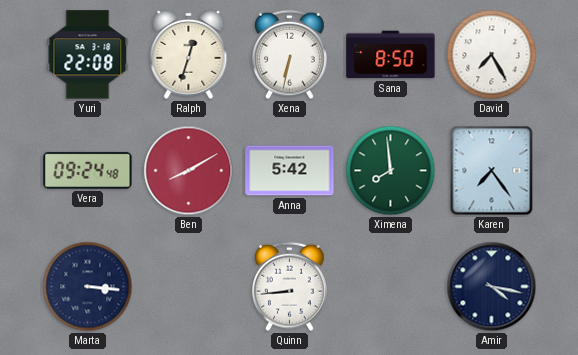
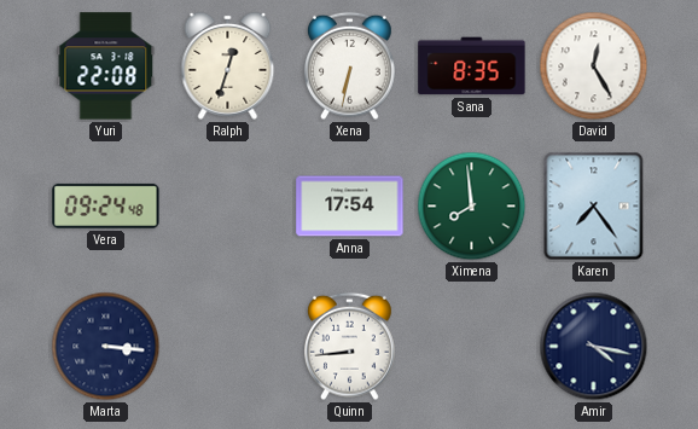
Sana: 8:50 -> 8:35
David: 7:25 -> 12:25
Ben: 8:10 -> none
Anna: 5:42 -> 17:54
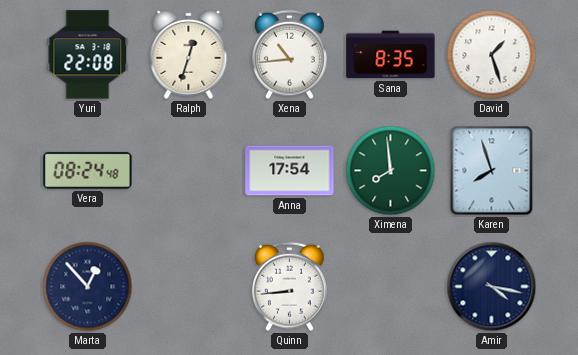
Xena: 6:32 -> 10:44
David: 12:25 -> 1:27
Vera: 09:24 -> 08:24
Karen: 7:24 -> 7:57
Marta: 3:16 -> 12:53
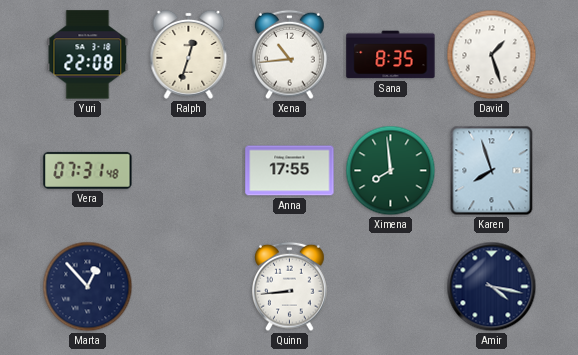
Vera: 08:24 -> 07:31
Anna: 17:54 -> 17:55
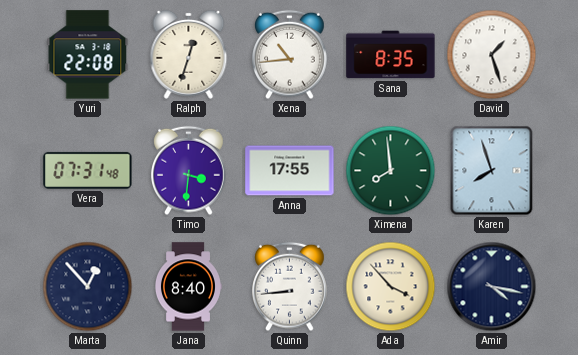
Timo: none -> 3:31
Jana: none -> 8:40
Ada: none -> 3:53
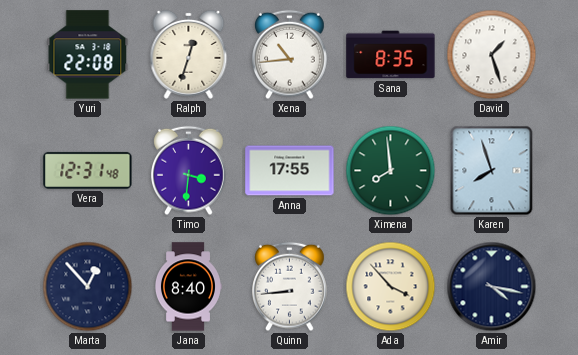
Vera: 07:31 -> 12:31
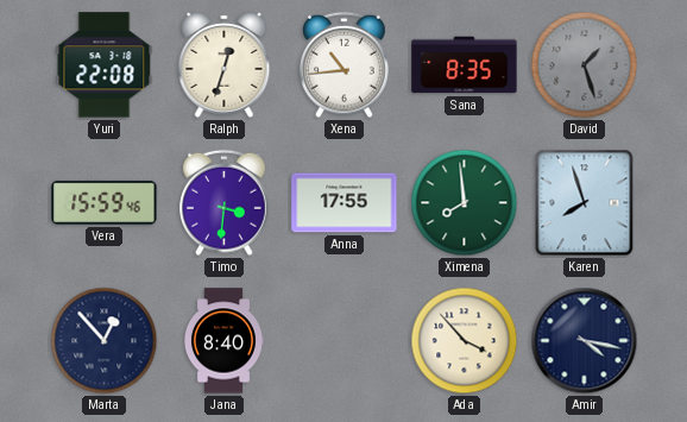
David dial: white -> grey
Vera: 12:31 -> 15:59
Quinn: 8:44 -> none
